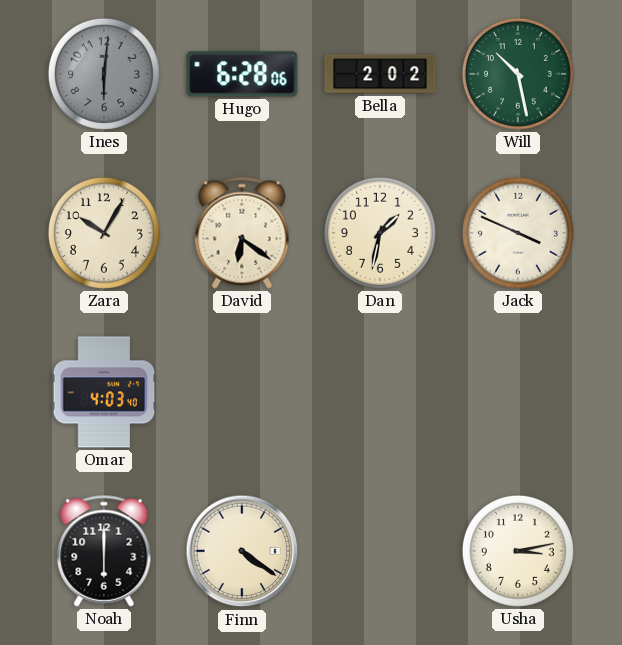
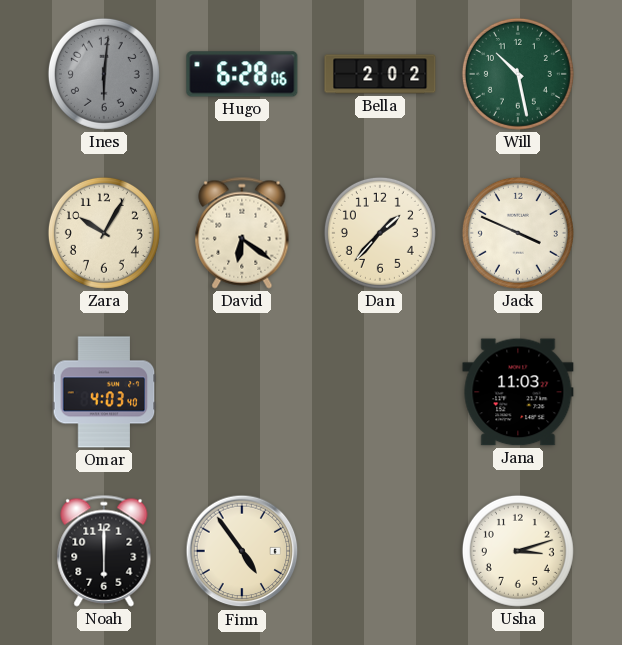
Dan: 1:32 -> 1:37
Jana: none -> 11:03
Finn: 4:21 -> 4:54
Usha: 3:13 -> 3:12
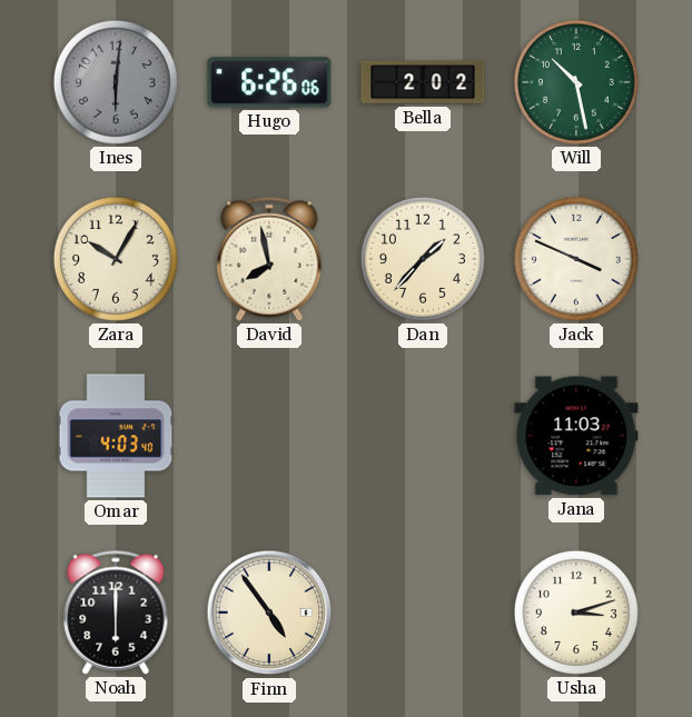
Hugo: 6:28 -> 6:26
David: 6:21 -> 7:58
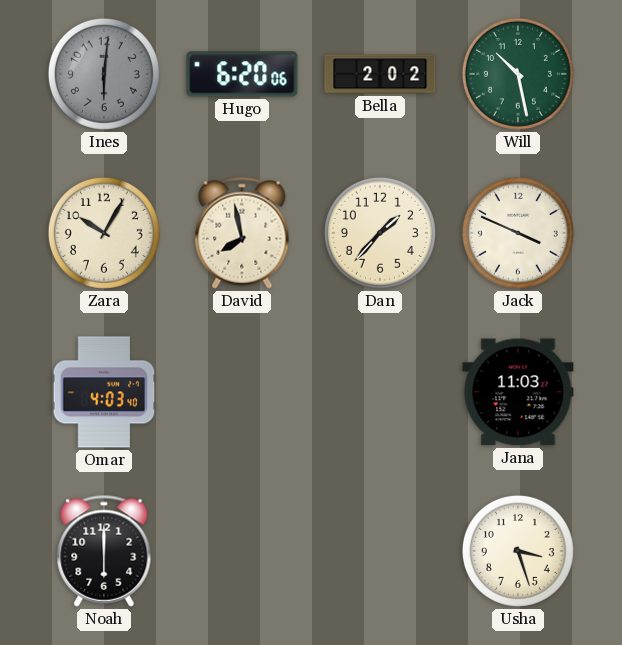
Hugo: 6:26 -> 6:20
Finn: 4:54 -> none
Usha: 3:12 -> 3:27
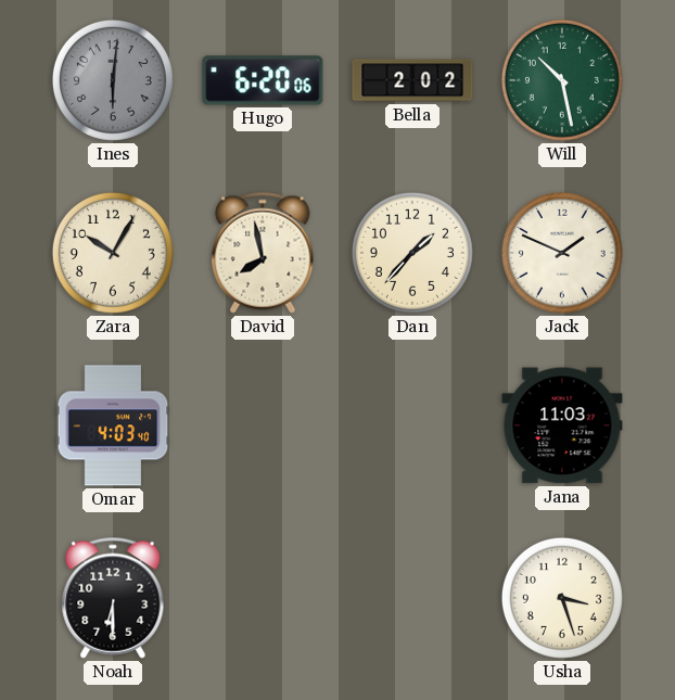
Jack: 3:49 -> 1:49
Noah: 6:00 -> 6:30
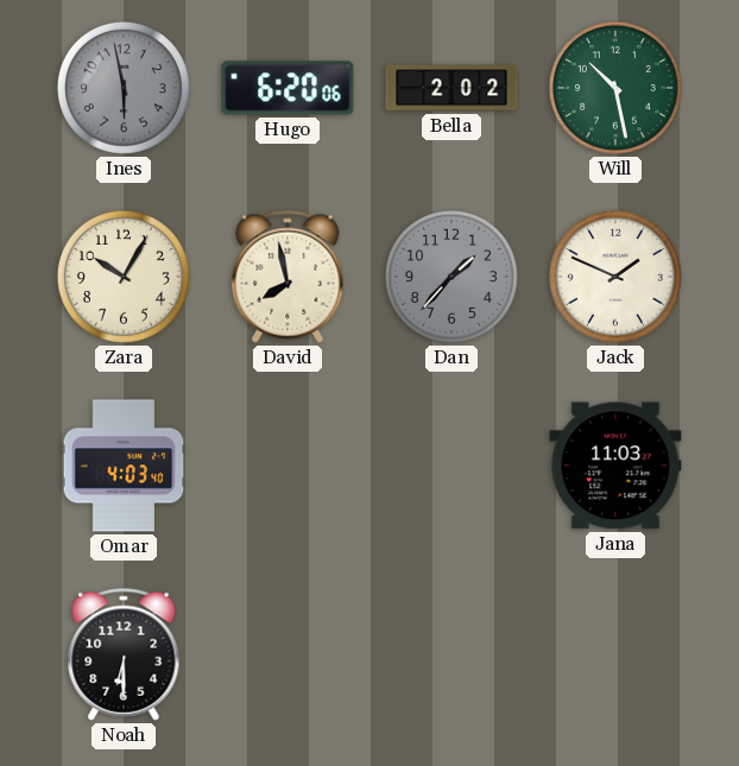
Ines: 6:01 -> 5:58
Dan dial: cream -> grey
Usha: 3:27 -> none
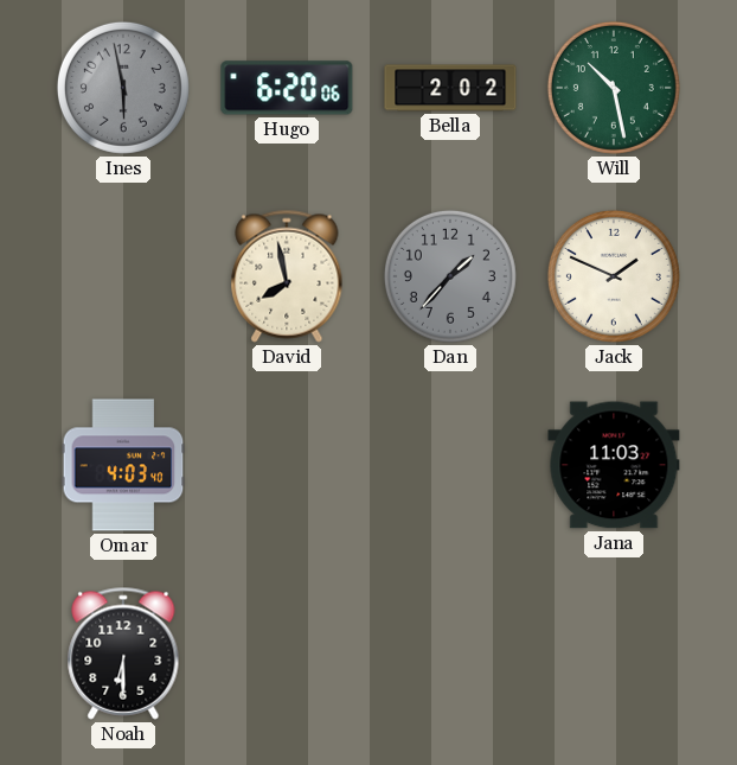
Zara: 10:05 -> none
